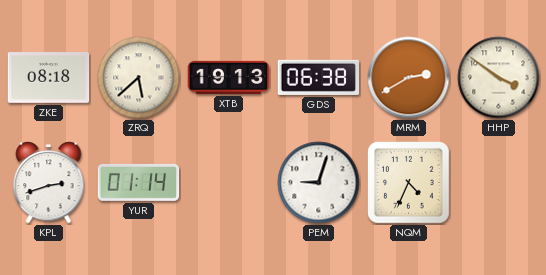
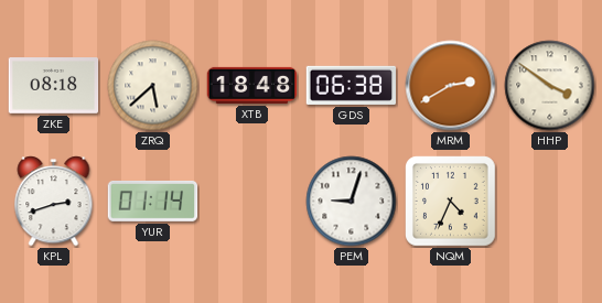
XTB: 19:13 -> 18:48
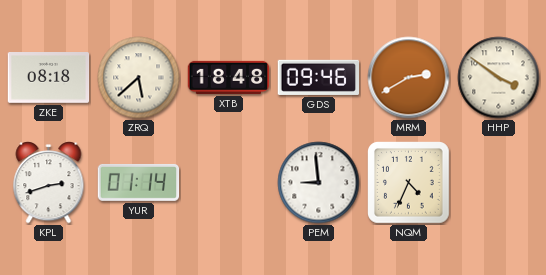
GDS: 06:38 -> 09:46
PEM: 9:03 -> 8:59
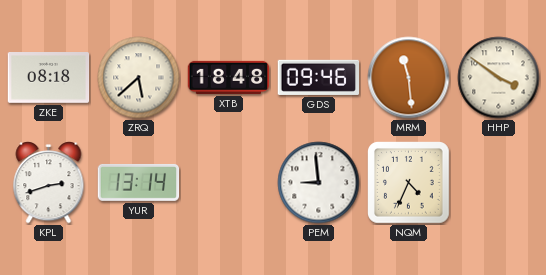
MRM: 2:40 -> 11:29
YUR: 01:14 -> 13:14
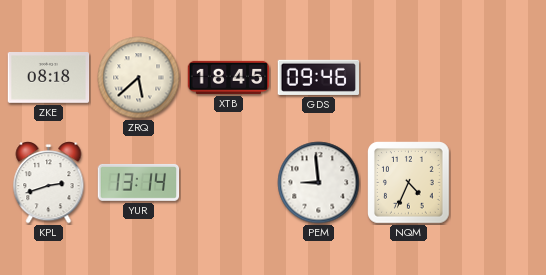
XTB: 18:48 -> 18:45
MRM: 11:29 -> none
HHP: 3:51 -> none
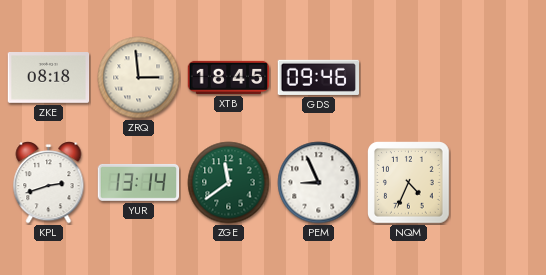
ZRQ: 5:38 -> 2:59
ZGE: none -> 11:39
PEM: 8:59 -> 8:56
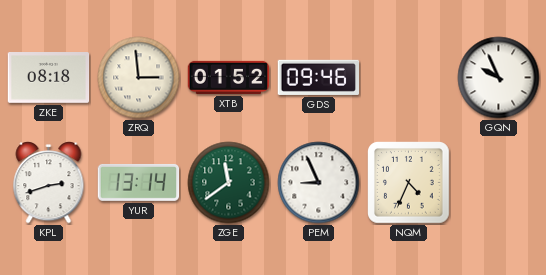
XTB: 18:45 -> 01:52
GQN: none -> 9:56
